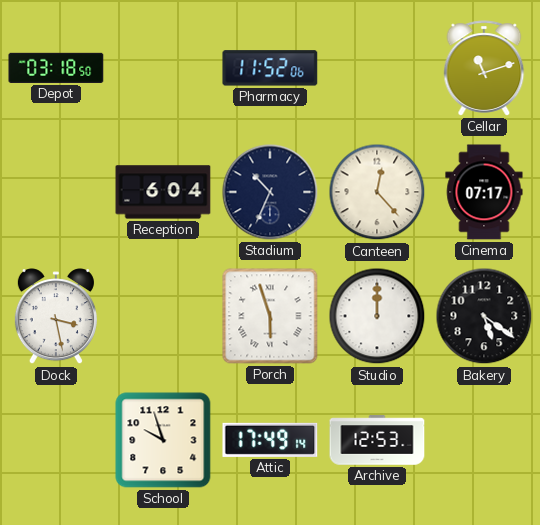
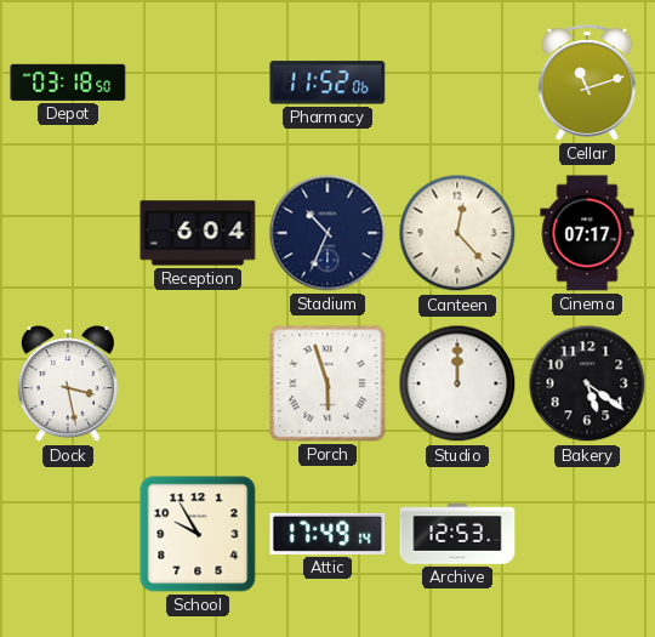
School: 9:57 -> 9:55
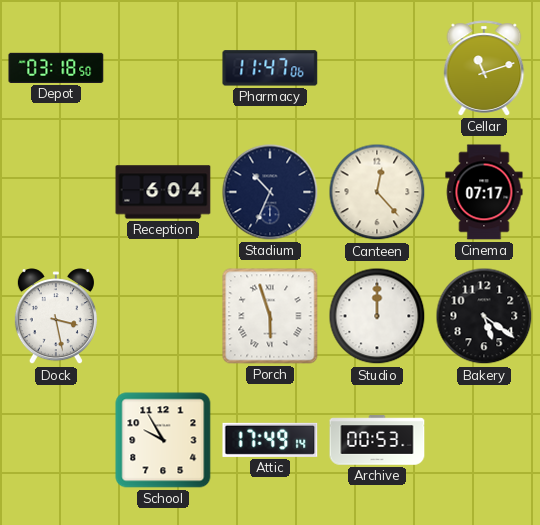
Pharmacy: 11:52 -> 11:47
Archive: 12:53 -> 00:53
